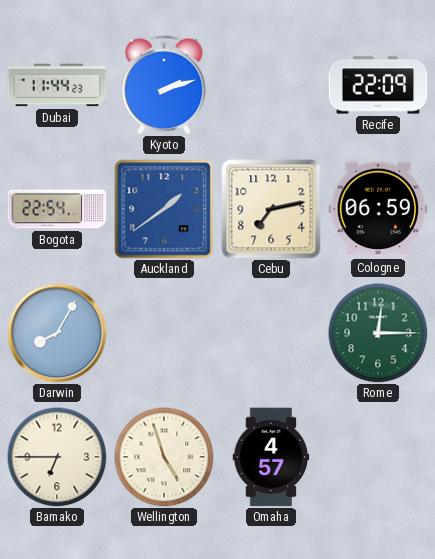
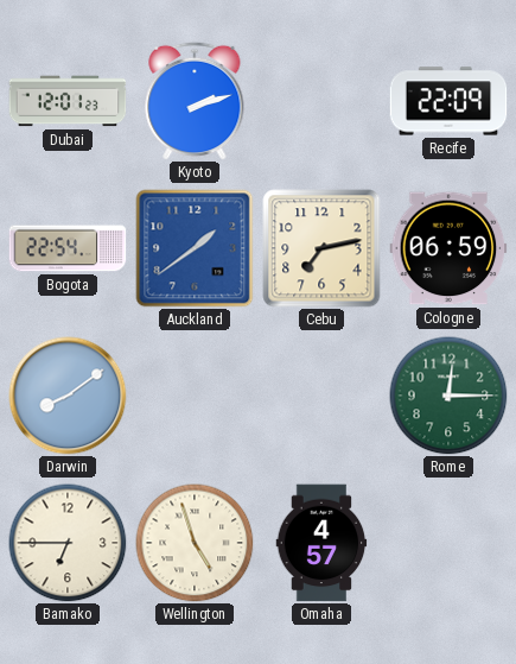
Dubai: 11:44 -> 12:01
Darwin: 8:05 -> 8:09
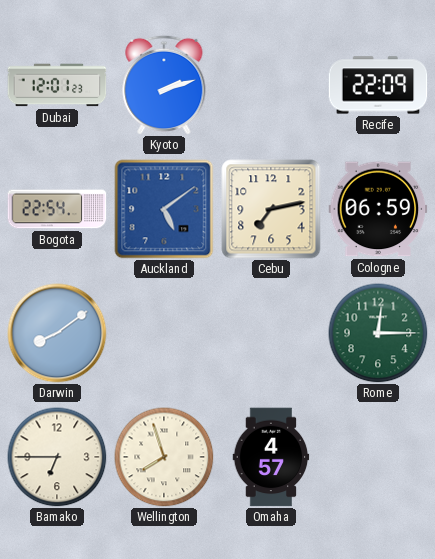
Auckland: 1:39 -> 5:09
Wellington: 4:57 -> 7:57
